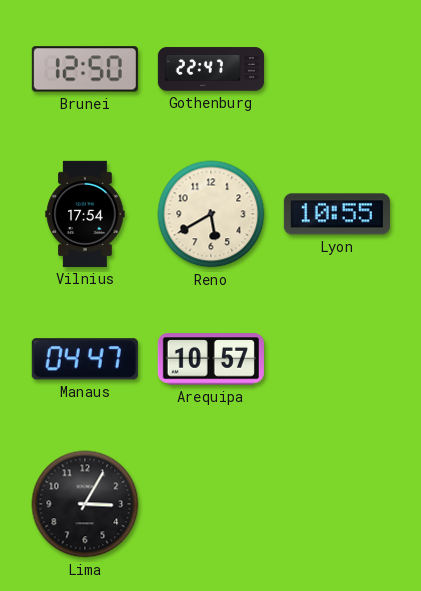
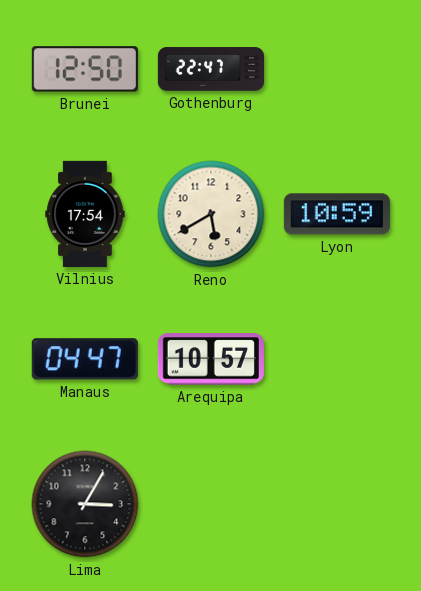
Lyon: 10:55 -> 10:59
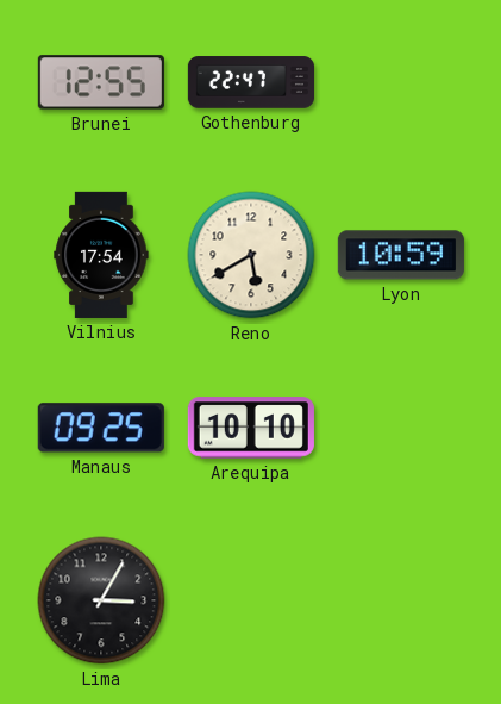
Brunei: 12:50 -> 12:55
Manaus: 04:47 -> 09:25
Arequipa: 10:57 -> 10:10
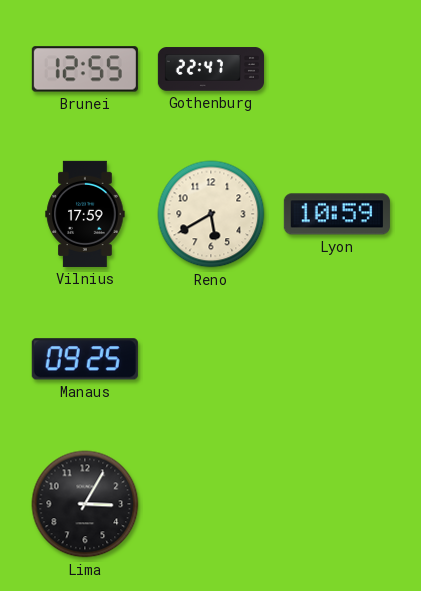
Vilnius: 17:54 -> 17:59
Arequipa: 10:10 -> none
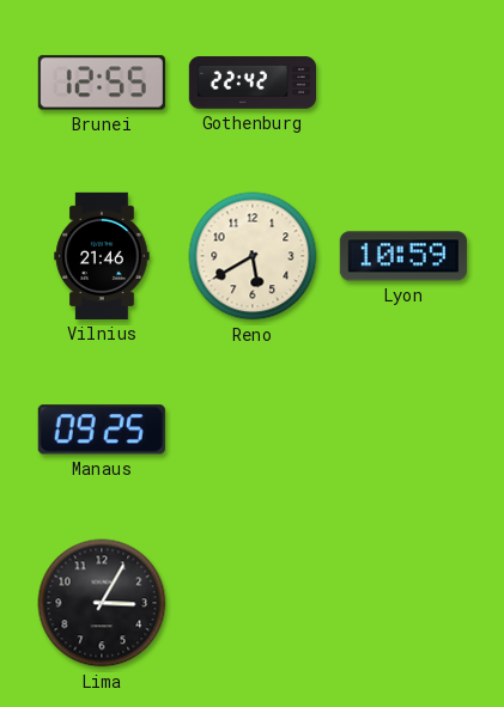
Gothenburg: 22:47 -> 22:42
Vilnius: 17:59 -> 21:46
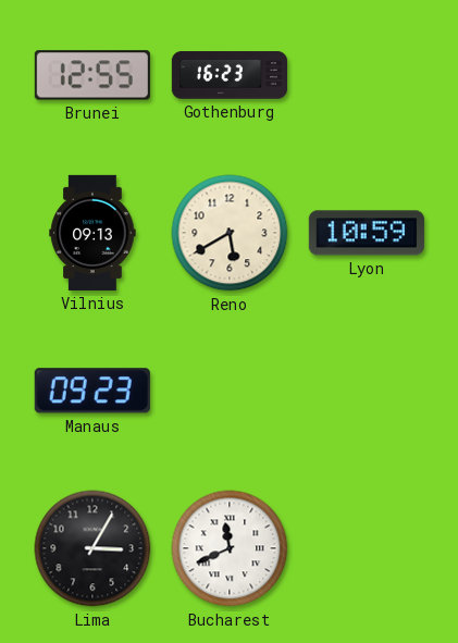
Gothenburg: 22:42 -> 16:23
Vilnius: 21:46 -> 09:13
Manaus: 09:25 -> 09:23
Bucharest: none -> 11:41
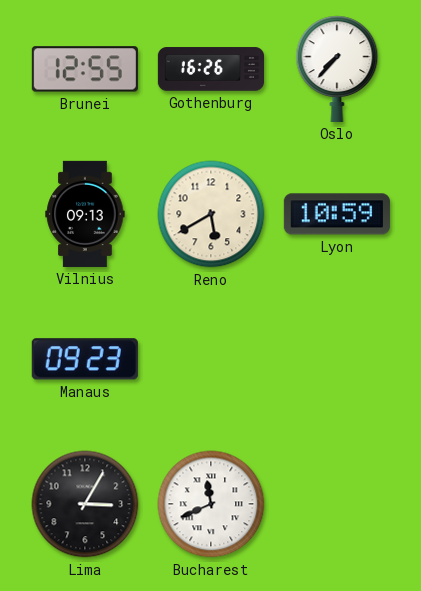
Gothenburg: 16:23 -> 16:26
Oslo: none -> 7:37
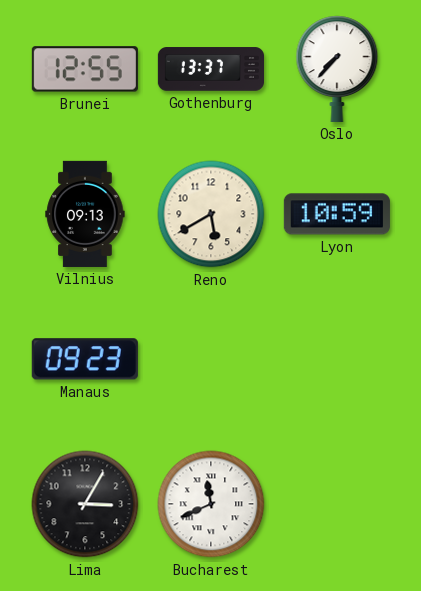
Gothenburg: 16:26 -> 13:37
